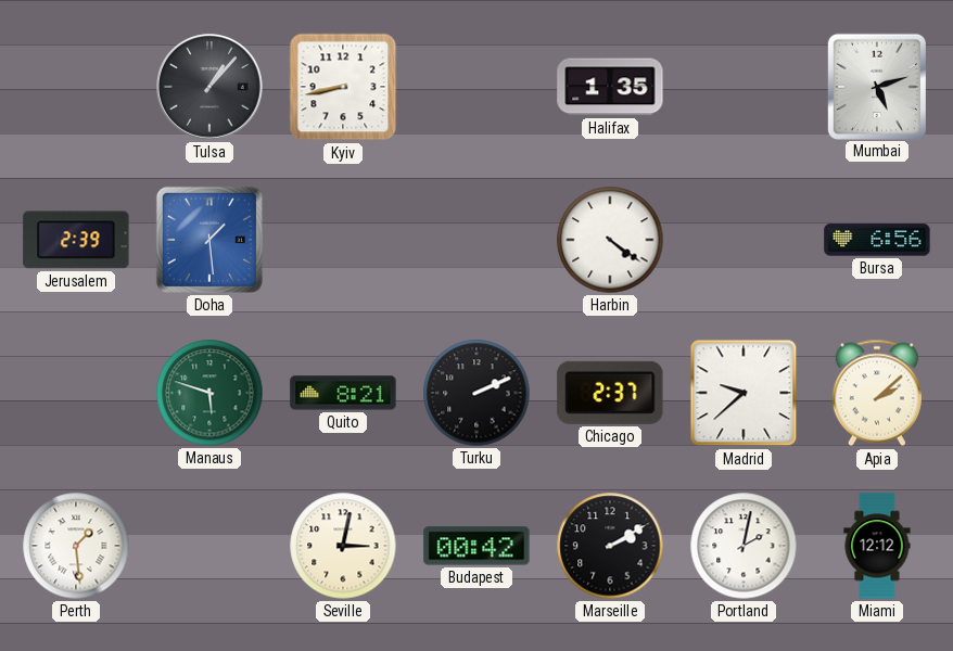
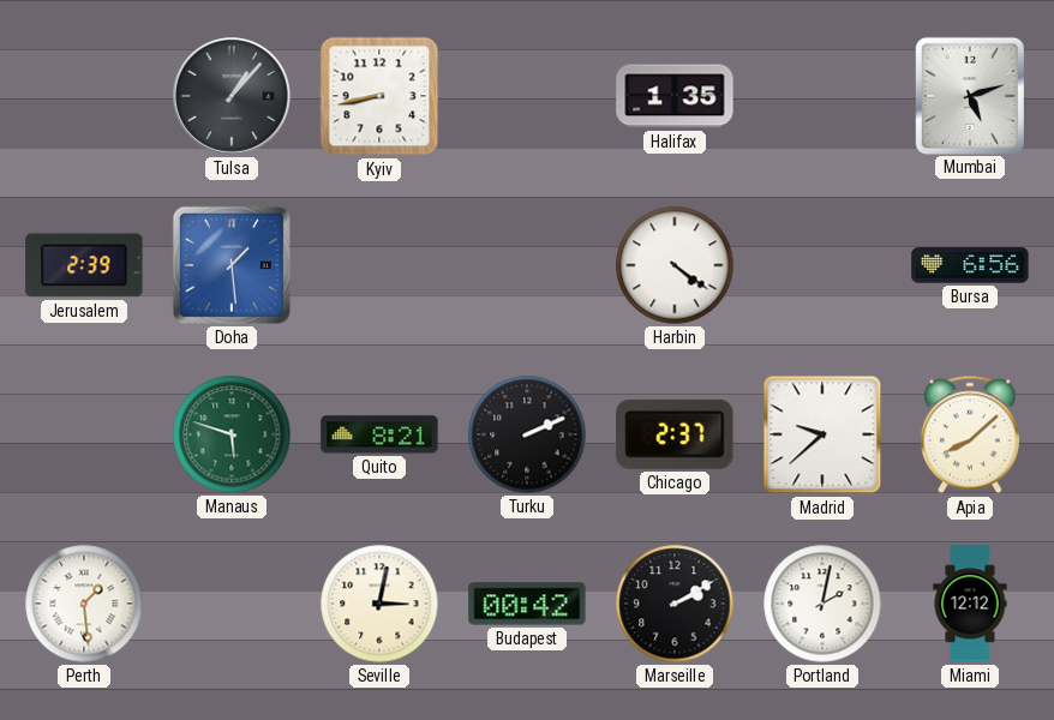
Apia: 2:08 -> 8:08
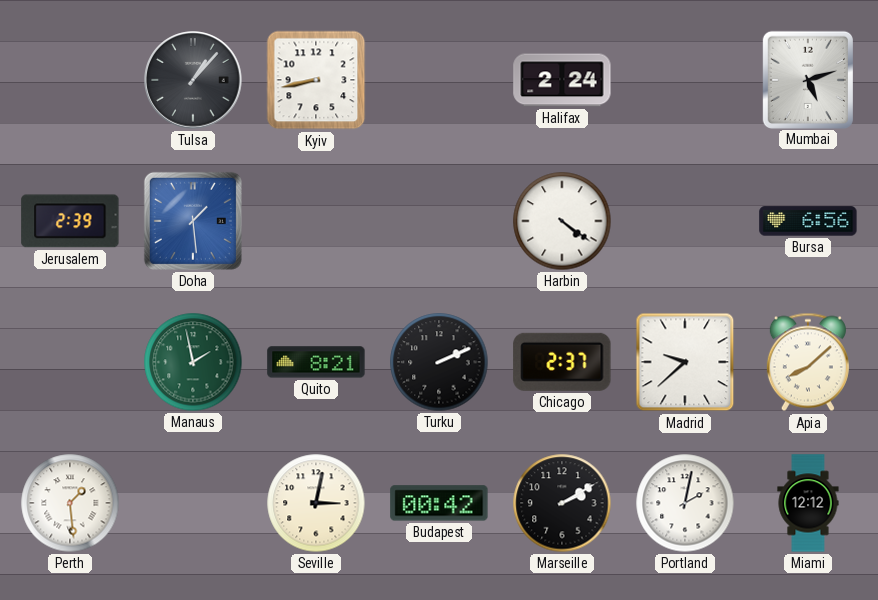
Halifax: 1:35 -> 2:24
Manaus: 5:48 -> 1:58
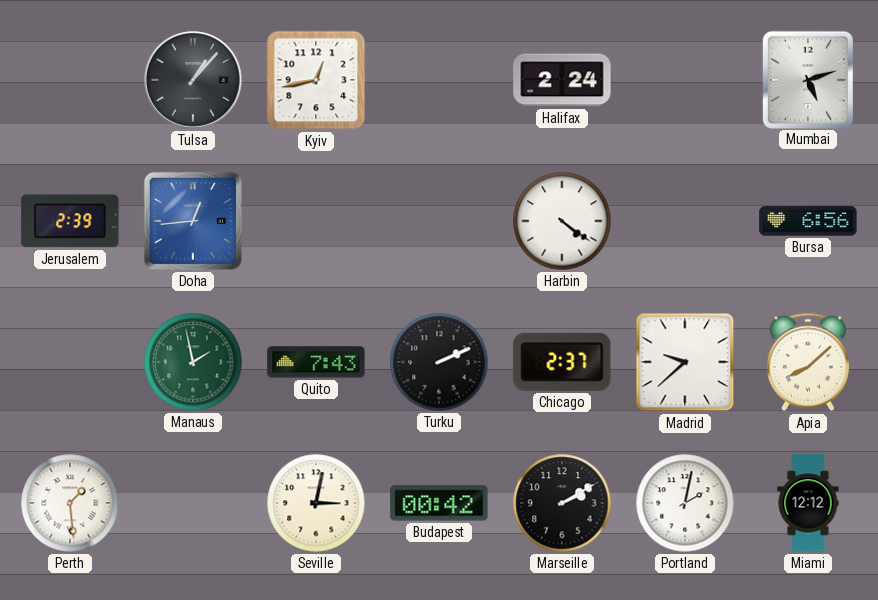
Kyiv: 8:43 -> 12:43
Doha: 1:29 -> 12:44
Quito: 8:21 -> 7:43
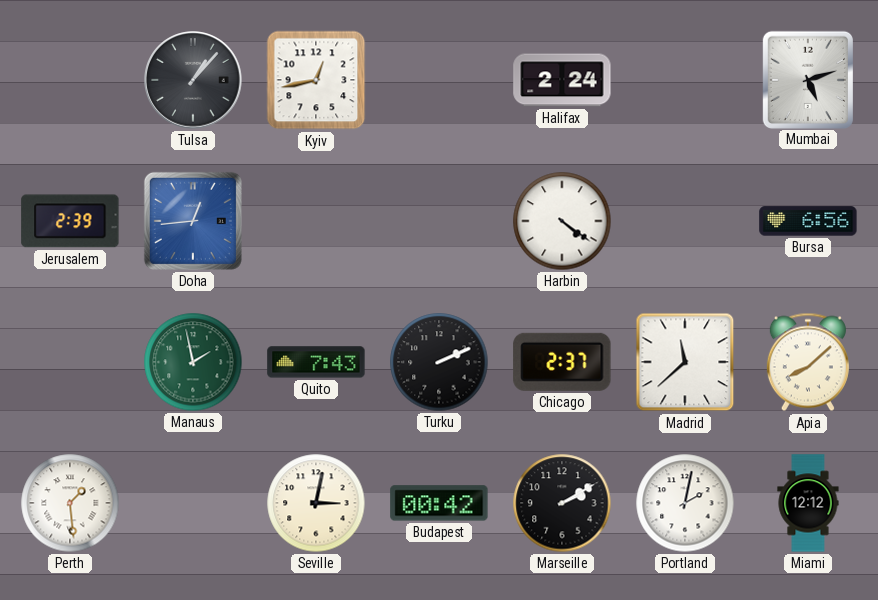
Madrid: 9:38 -> 11:38
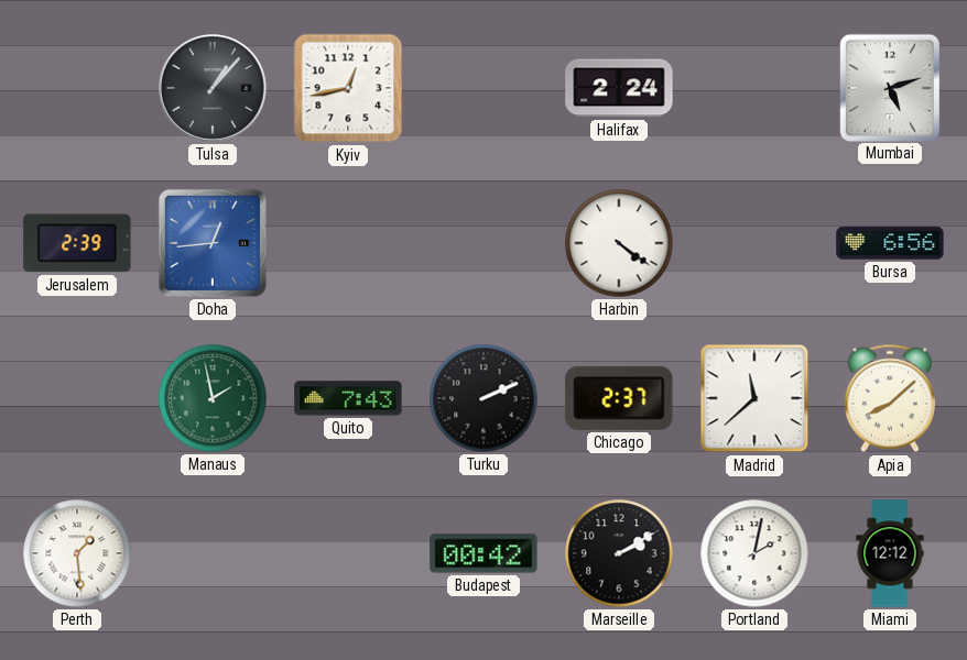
Seville: 3:02 -> none
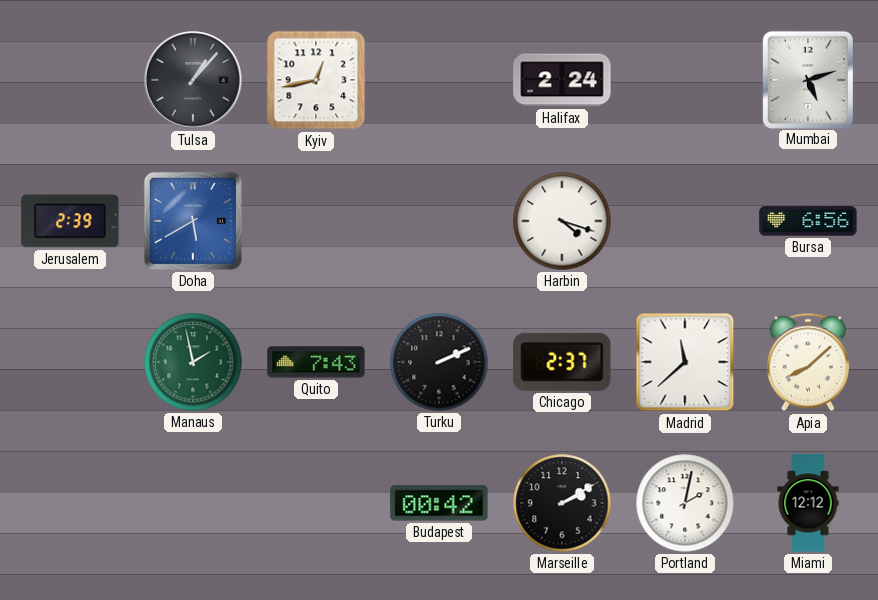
Doha: 12:44 -> 5:40
Harbin: 4:21 -> 4:18
Perth: 1:29 -> none
